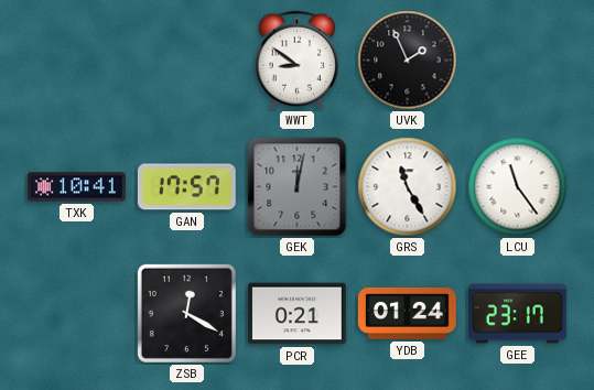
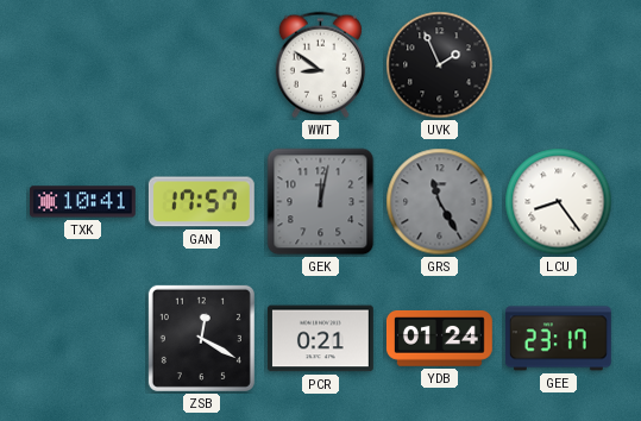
GRS dial: white -> grey
LCU: 11:24 -> 8:24
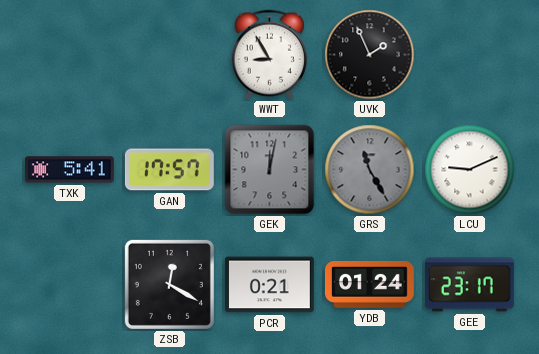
WWT: 8:51 -> 8:55
TXK: 10:41 -> 5:41
LCU: 8:24 -> 9:11
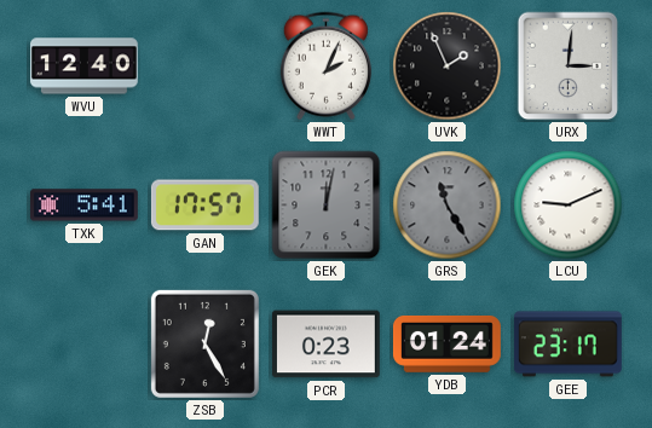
WVU: none -> 12:40
WWT: 8:55 -> 2:04
URX: none -> 3:01
ZSB: 12:20 -> 12:25
PCR: 0:21 -> 0:23
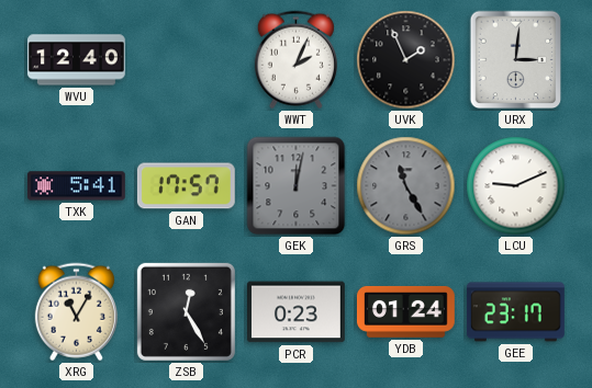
XRG: none -> 11:05
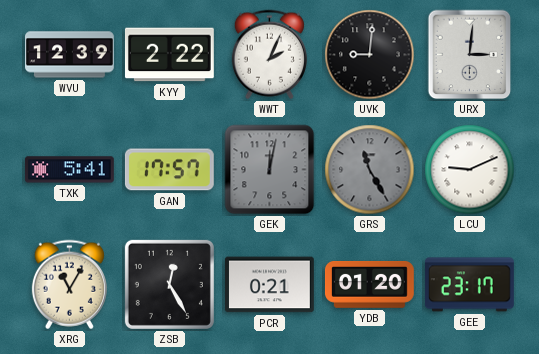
WVU: 12:40 -> 12:39
KYY: none -> 2:22
UVK: 1:56 -> 9:01
PCR: 0:23 -> 0:21
YDB: 01:24 -> 01:20
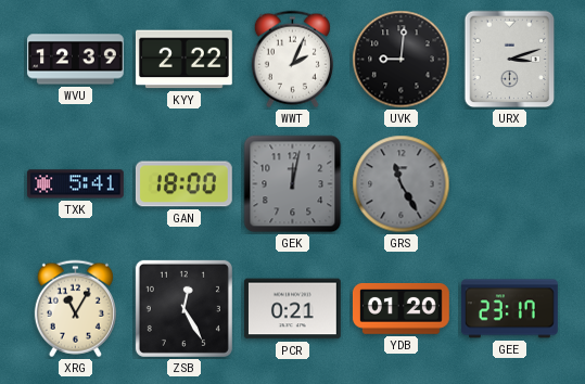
URX: 3:01 -> 3:12
GAN: 17:57 -> 18:00
LCU: 9:11 -> none
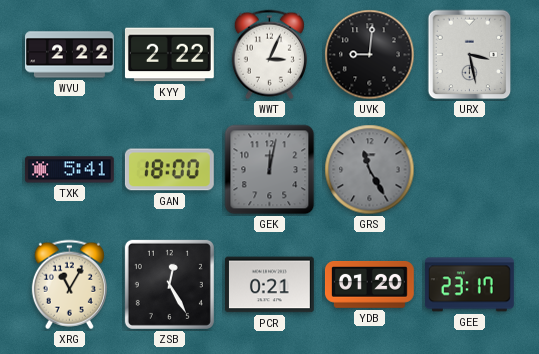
WVU: 12:39 -> 2:22
WWT: 2:04 -> 3:04
URX: 3:12 -> 3:28
